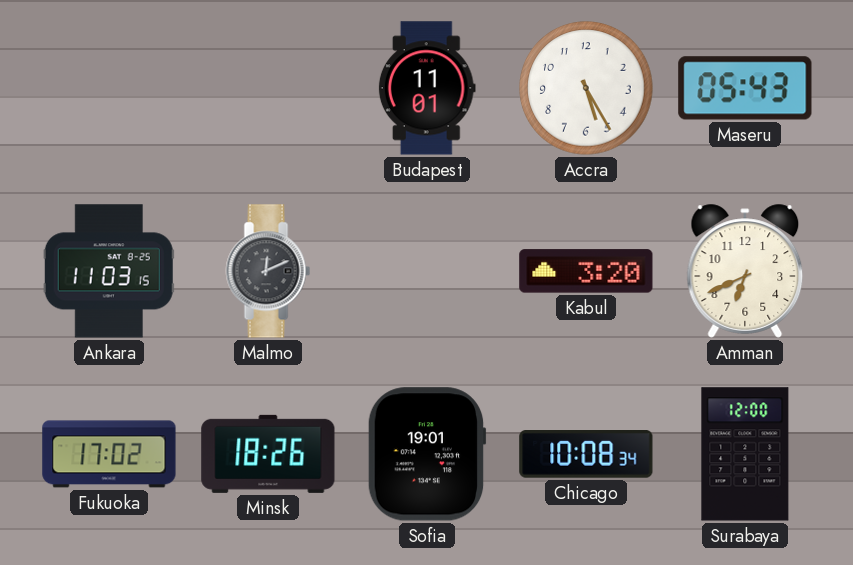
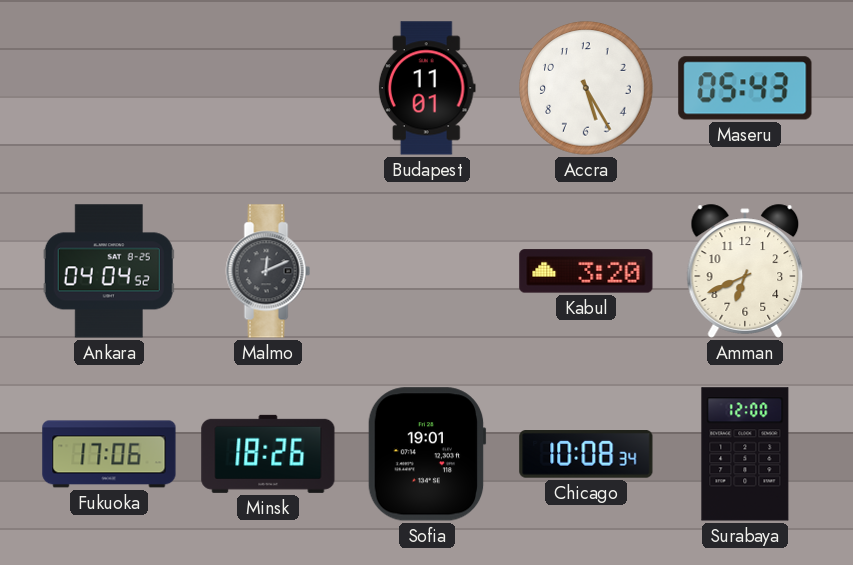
Ankara: 11:03 -> 04:04
Fukuoka: 17:02 -> 17:06
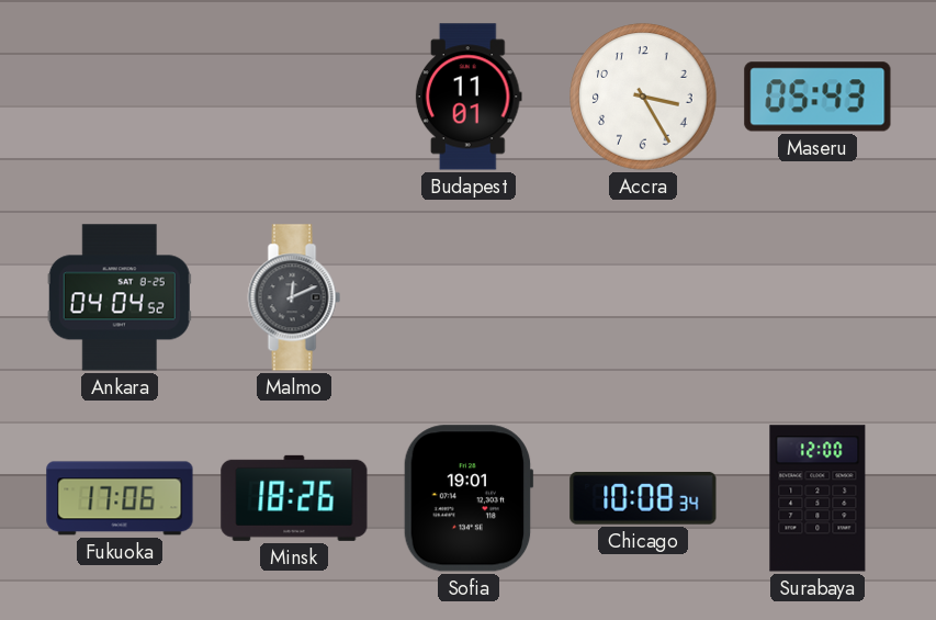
Accra: 5:25 -> 3:25
Kabul: 3:20 -> none
Amman: 6:41 -> none
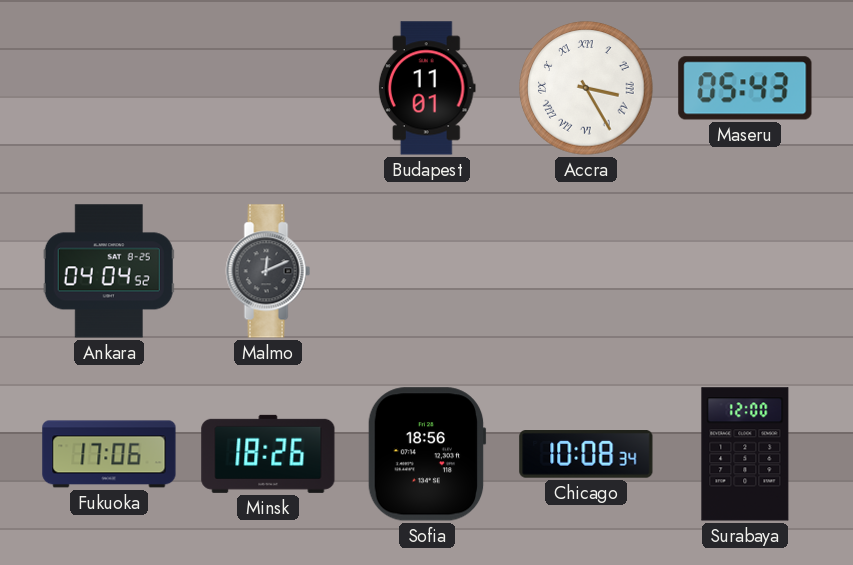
Accra numerals: Arabic -> Roman
Sofia: 19:01 -> 18:56
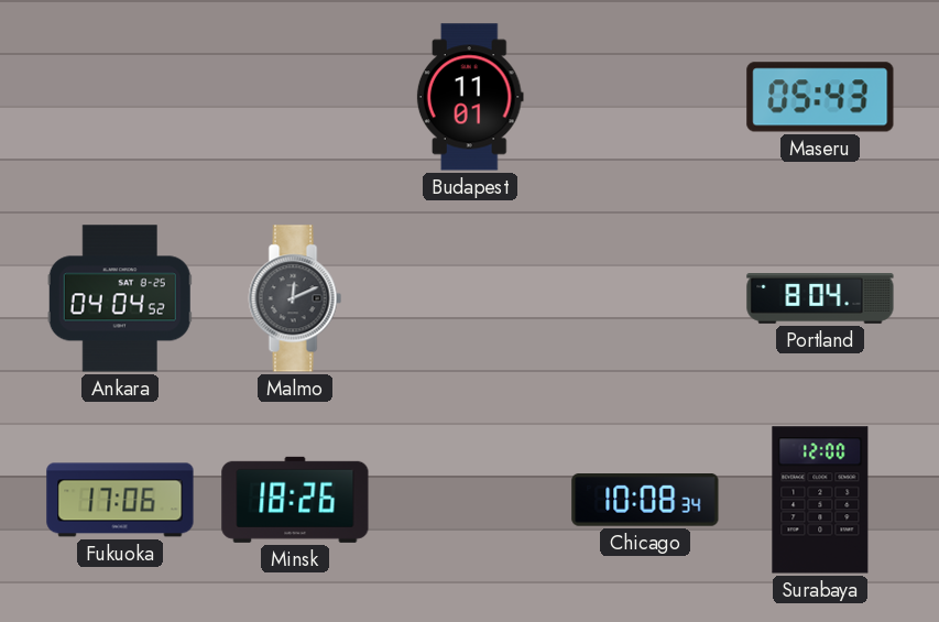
Accra: 3:25 -> none
Portland: none -> 8:04
Sofia: 18:56 -> none
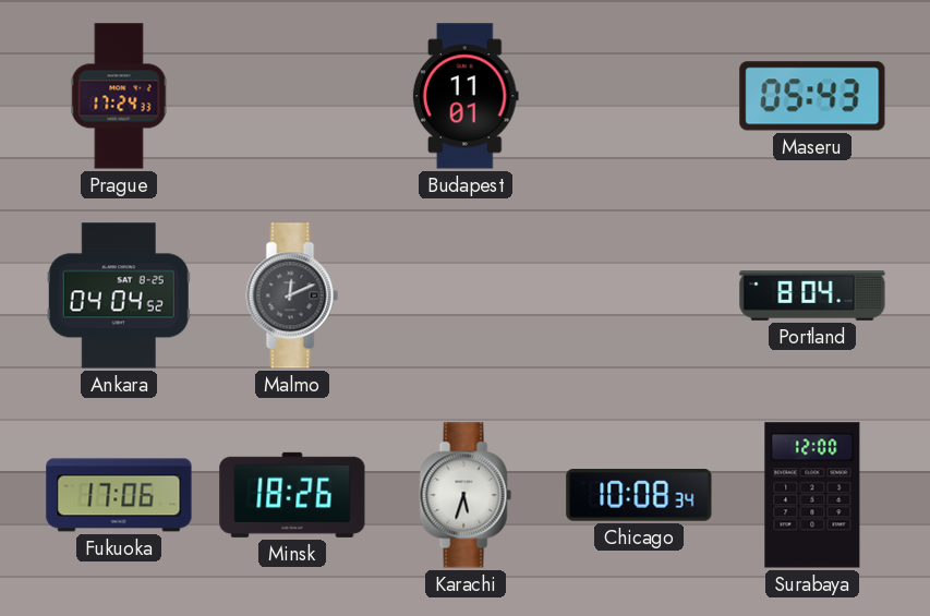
Prague: none -> 17:24
Karachi: none -> 5:33
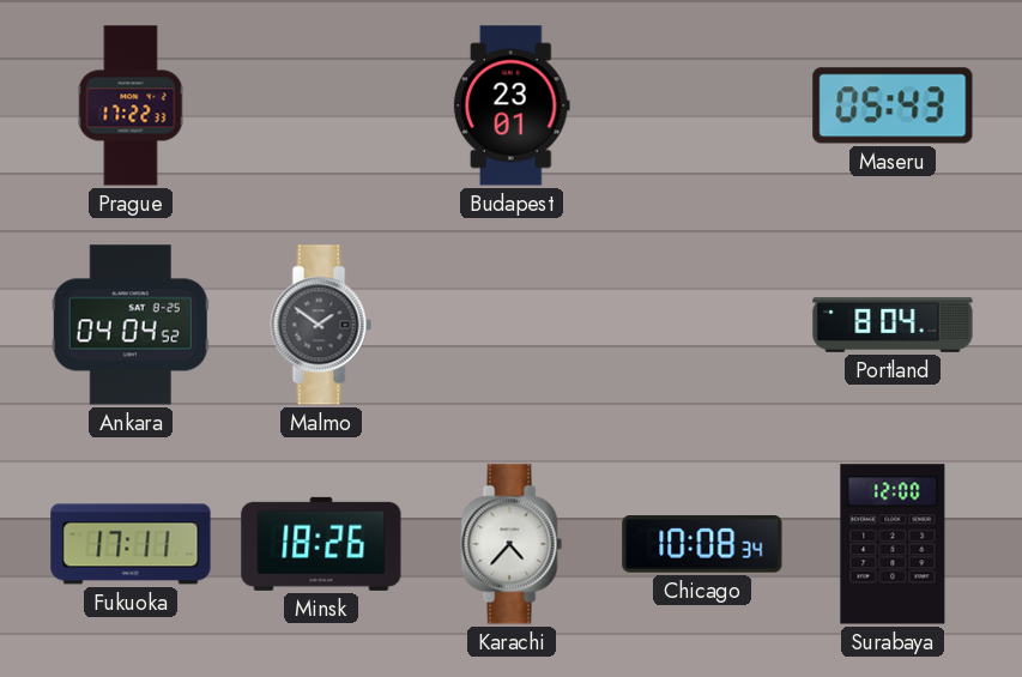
Prague: 17:24 -> 17:22
Budapest: 11:01 -> 23:01
Malmo: 12:11 -> 1:51
Fukuoka: 17:06 -> 17:11
Karachi: 5:33 -> 4:37
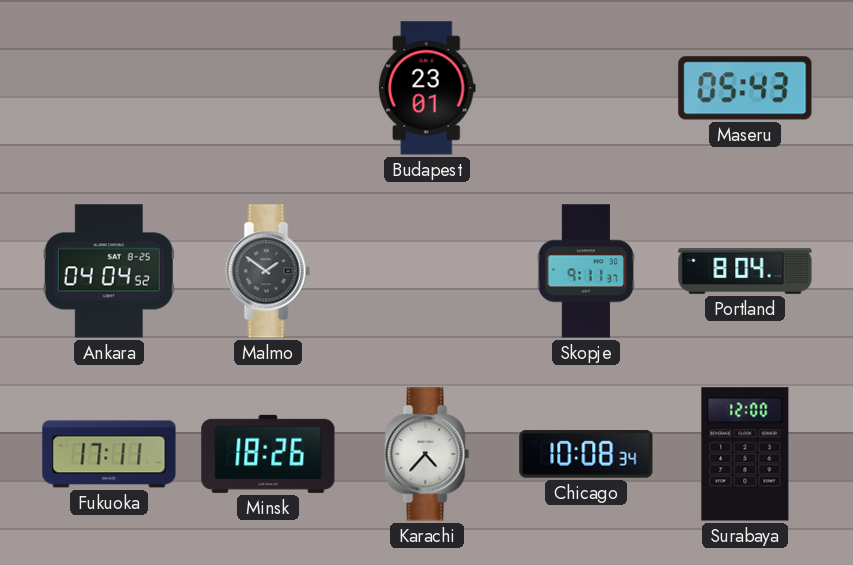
Prague: 17:22 -> none
Skopje: none -> 9:11
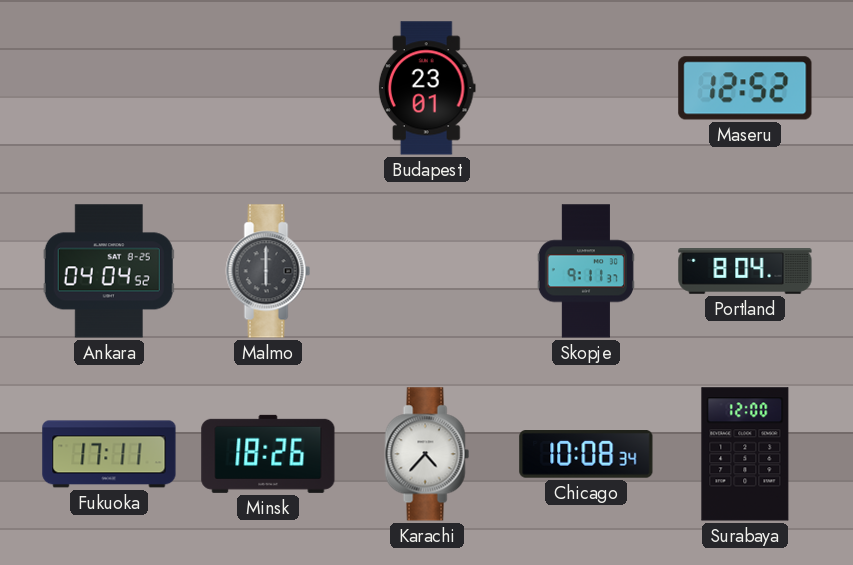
Maseru: 05:43 -> 12:52
Malmo: 1:51 -> 6:00
